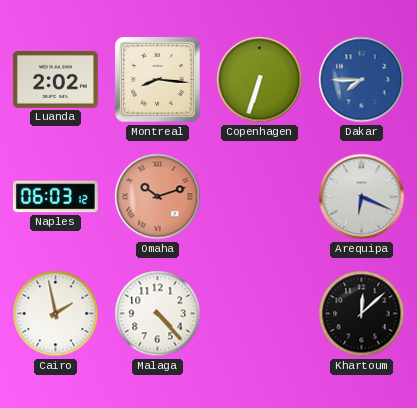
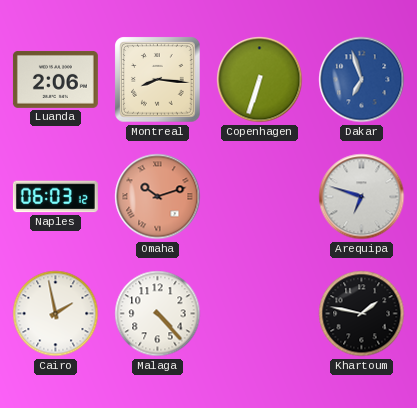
Luanda: 2:02 -> 2:06
Dakar: 7:45 -> 6:57
Arequipa: 6:19 -> 6:48
Khartoum: 12:08 -> 1:47
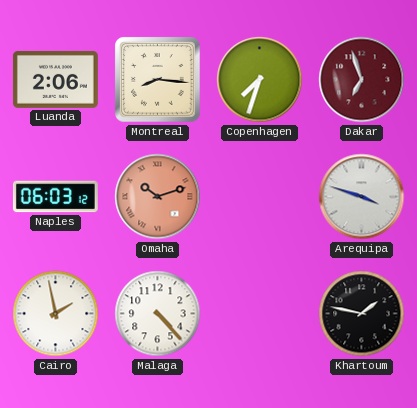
Copenhagen: 6:33 -> 7:33
Dakar dial: blue -> burgundy
Arequipa: 6:48 -> 3:48
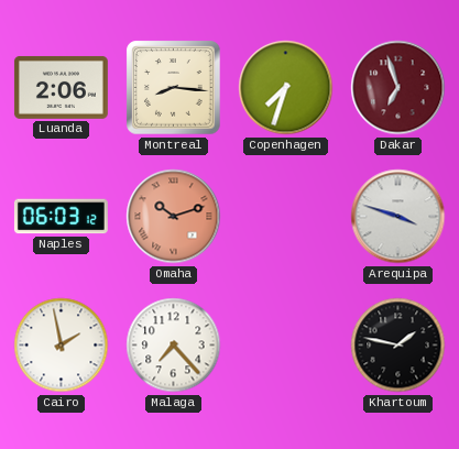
Malaga: 4:23 -> 7:23
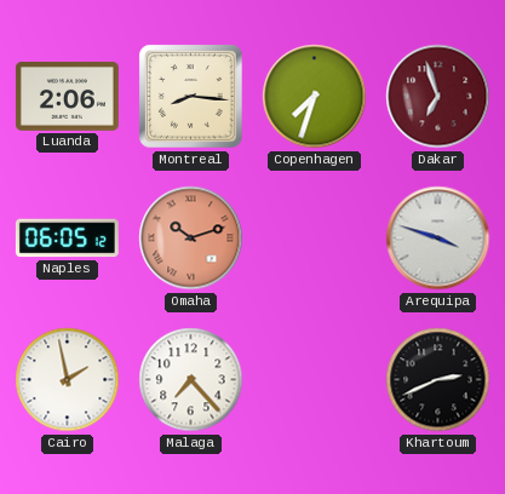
Naples: 06:03 -> 06:05
Khartoum: 1:47 -> 2:41
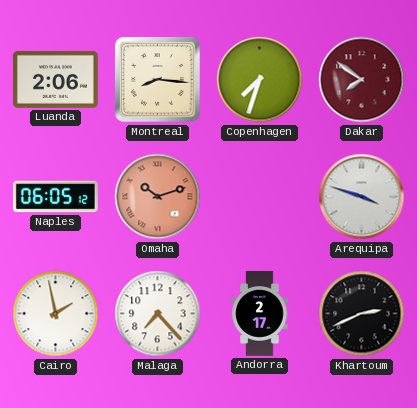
Dakar: 6:57 -> 7:51
Andorra: none -> 2:17
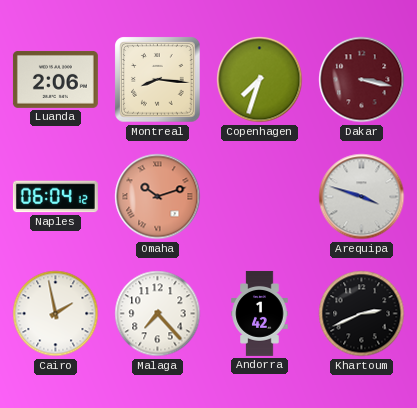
Dakar: 7:51 -> 3:17
Naples: 06:05 -> 06:04
Andorra: 2:17 -> 1:42
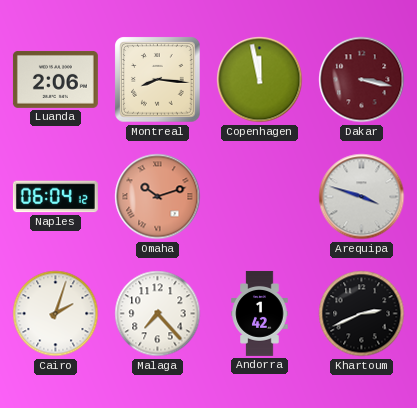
Copenhagen: 7:33 -> 11:58
Cairo: 1:58 -> 2:03
